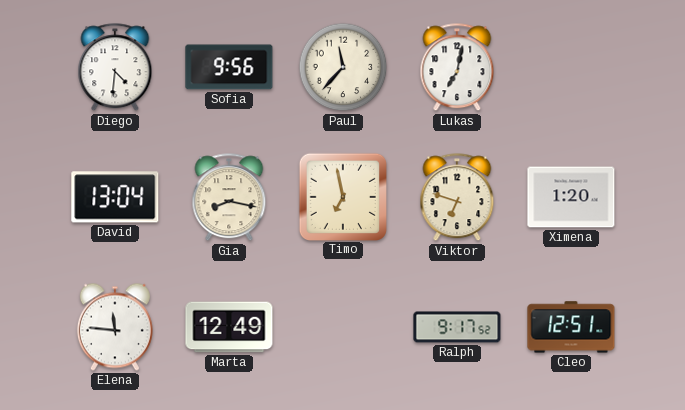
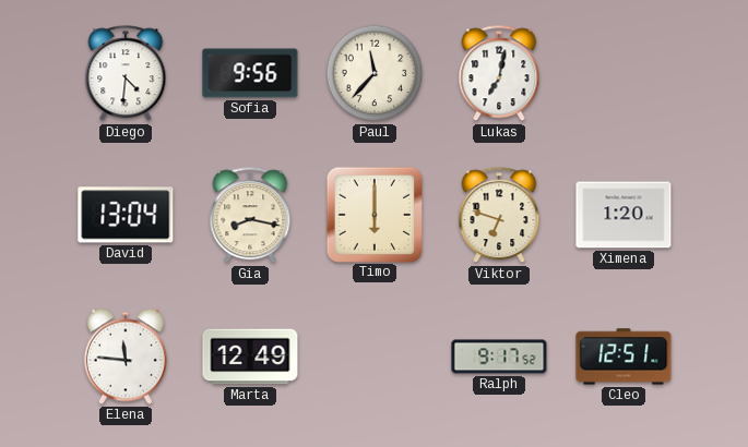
Timo: 6:58 -> 6:00
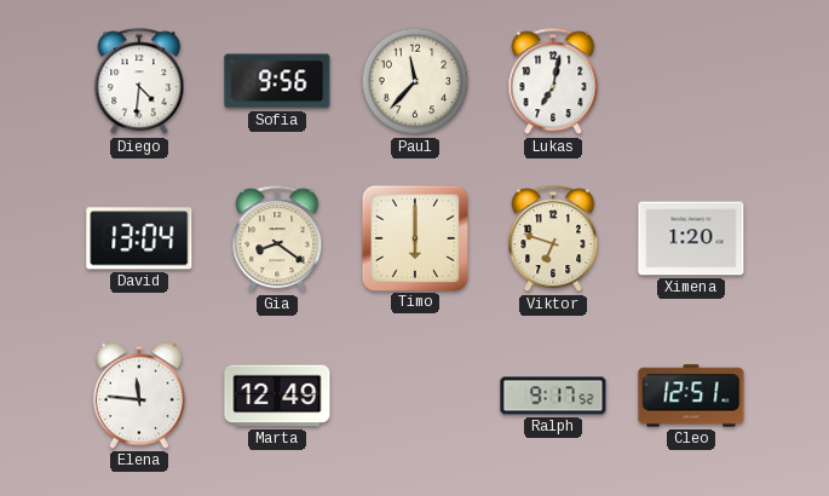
Gia: 8:17 -> 8:21
